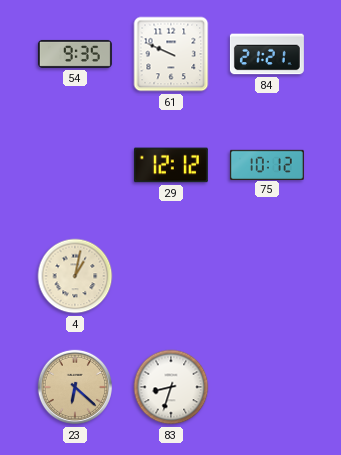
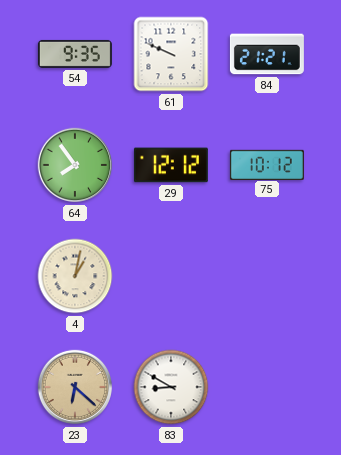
64: none -> 7:54
83: 8:33 -> 8:50
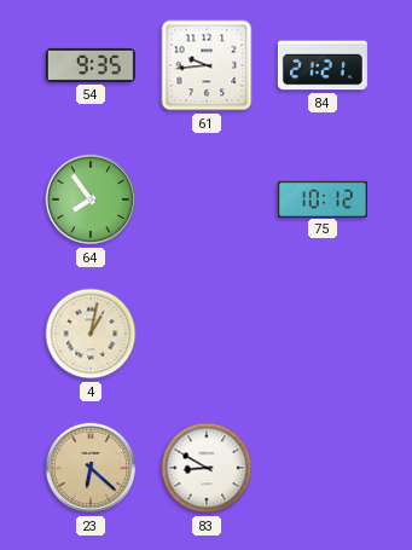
61: 9:49 -> 9:44
29: 12:12 -> none
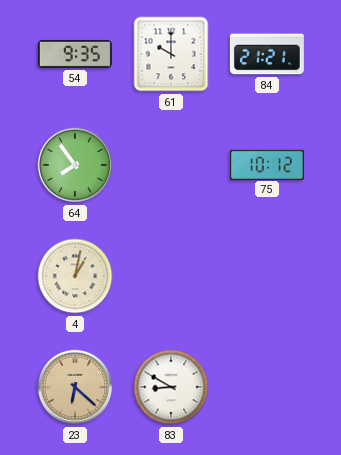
61: 9:44 -> 10:00
